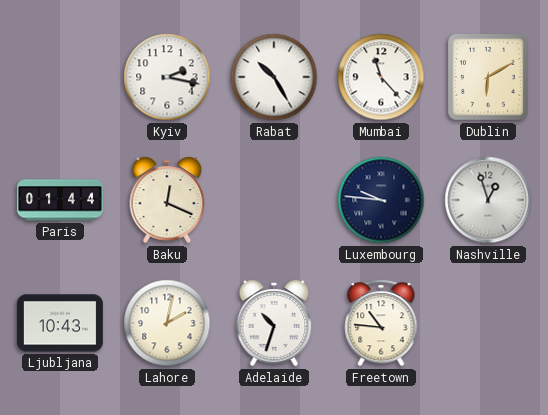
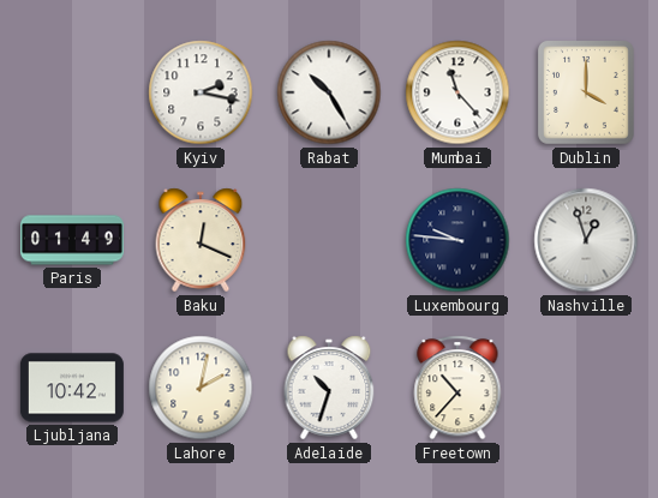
Dublin: 6:10 -> 4:00
Paris: 01:44 -> 01:49
Ljubljana: 10:43 -> 10:42
Freetown: 10:46 -> 10:37
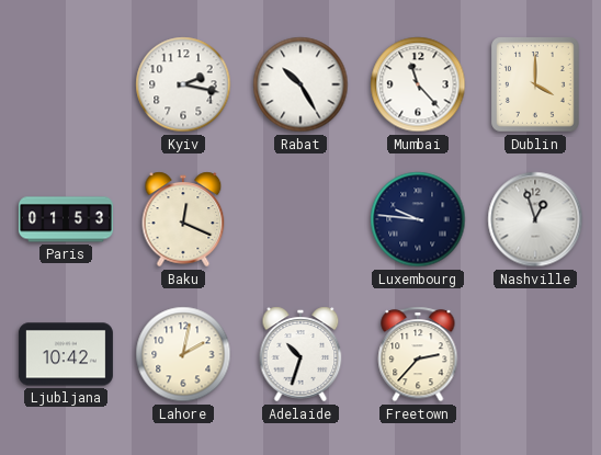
Paris: 01:49 -> 01:53
Freetown: 10:37 -> 2:37
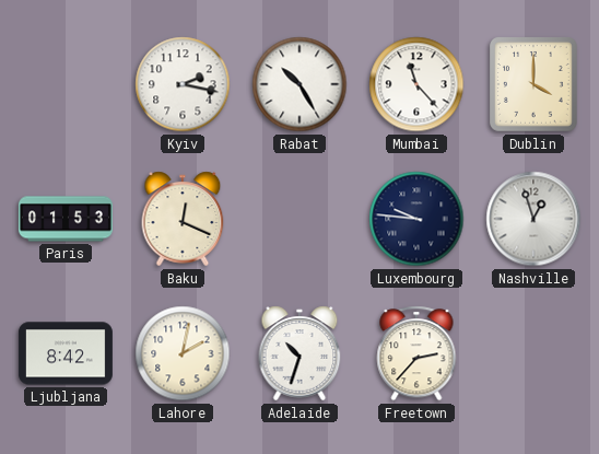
Ljubljana: 10:42 -> 8:42
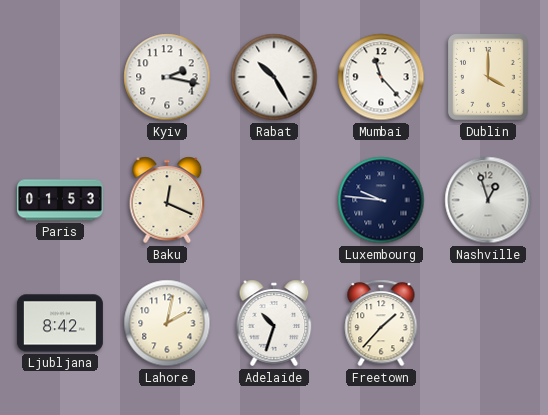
Freetown: 2:37 -> 1:37
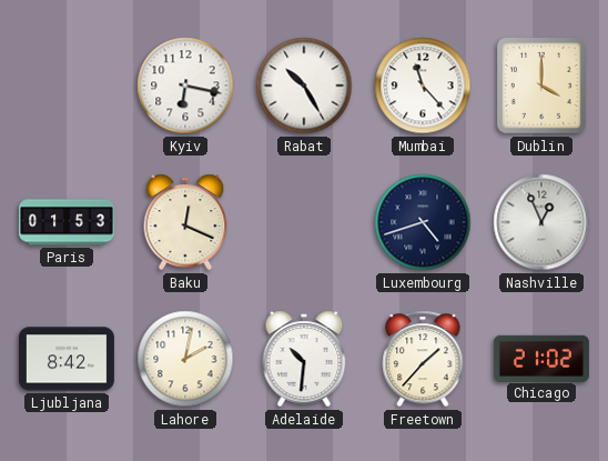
Kyiv: 2:17 -> 6:17
Luxembourg: 9:46 -> 4:42
Nashville: 12:57 -> 12:56
Adelaide: 10:33 -> 10:31
Chicago: none -> 21:02
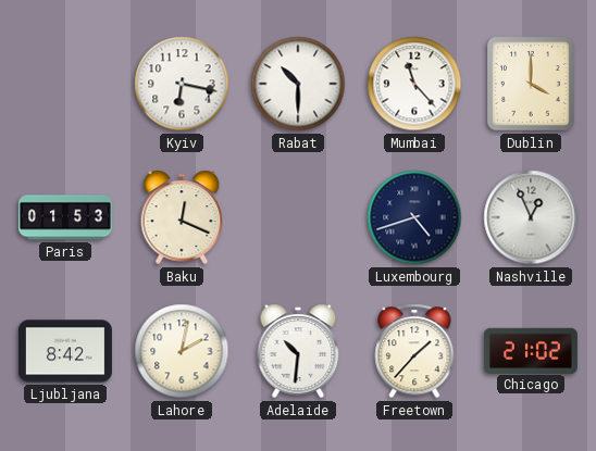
Rabat: 10:25 -> 10:30
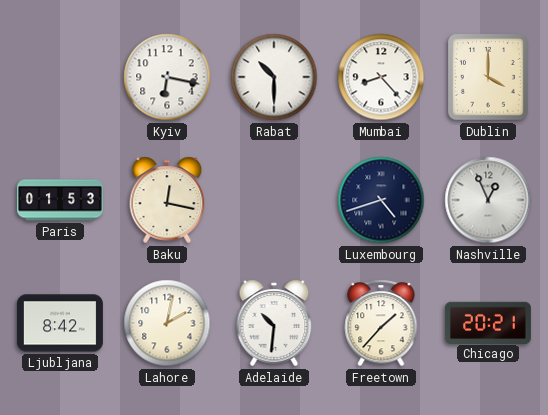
Mumbai: 11:23 -> 8:23
Baku: 12:19 -> 12:17
Chicago: 21:02 -> 20:21
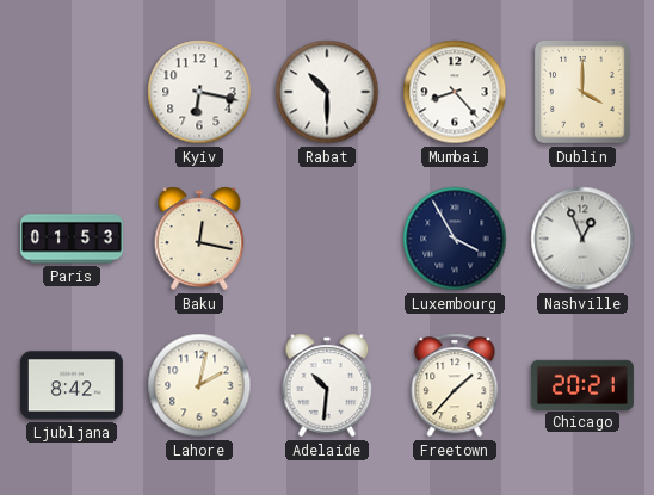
Luxembourg: 4:42 -> 3:55
